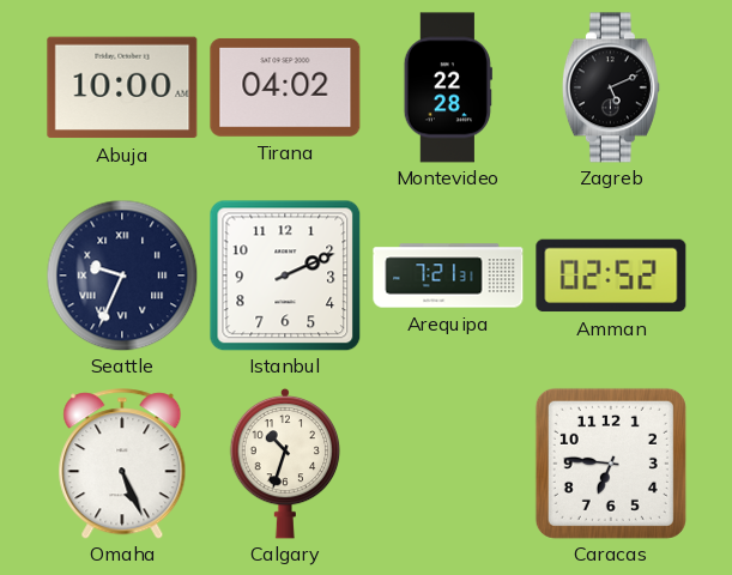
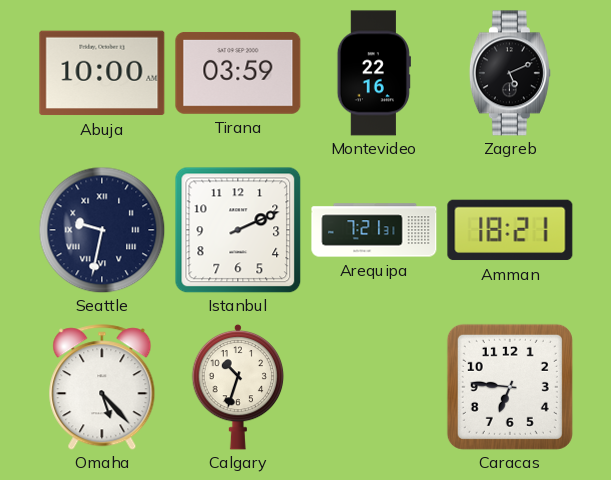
Tirana: 04:02 -> 03:59
Montevideo: 22:28 -> 22:16
Seattle: 9:34 -> 9:32
Amman: 02:52 -> 18:21
Omaha: 5:26 -> 5:23
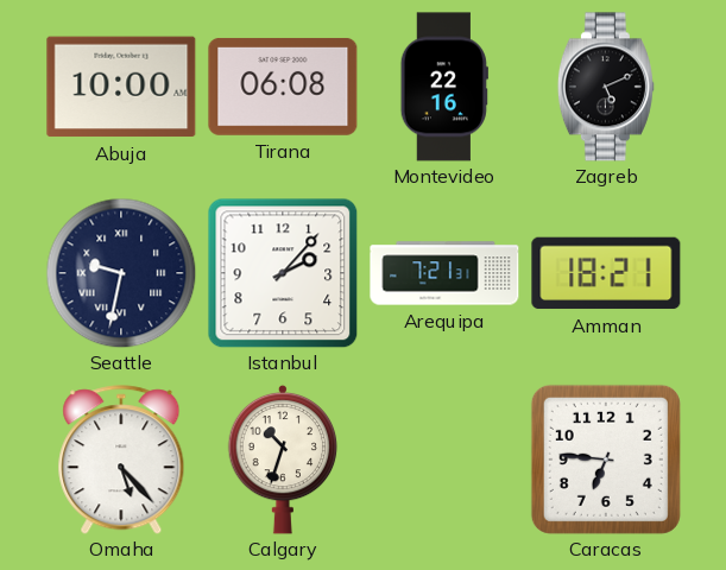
Tirana: 03:59 -> 06:08
Istanbul: 2:11 -> 2:07
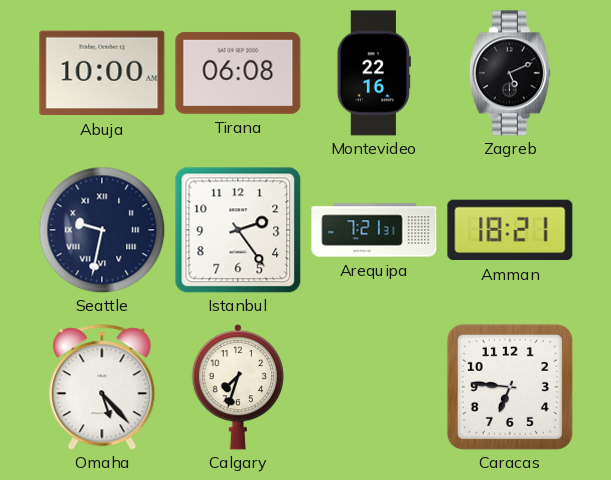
Istanbul: 2:07 -> 2:24
Calgary: 10:33 -> 7:33
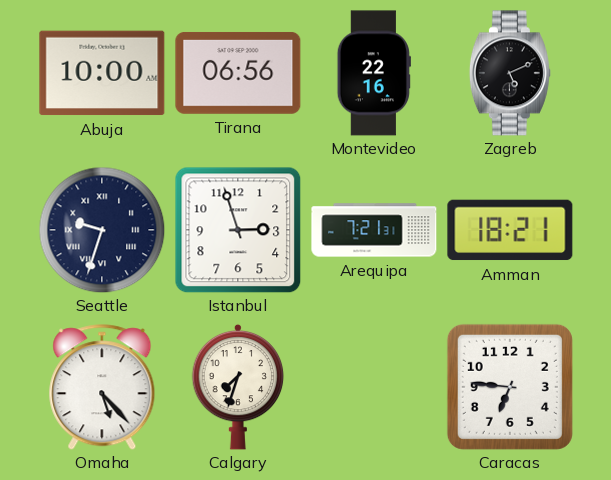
Tirana: 06:08 -> 06:56
Seattle: 9:32 -> 9:33
Istanbul: 2:24 -> 2:57
